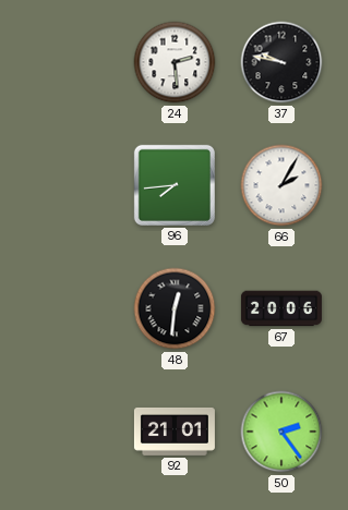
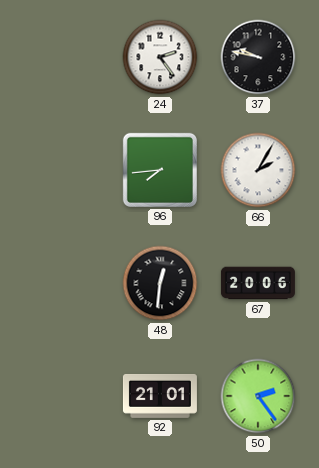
24: 2:29 -> 2:24
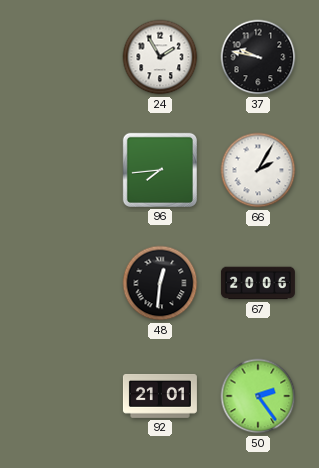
24: 2:24 -> 1:55
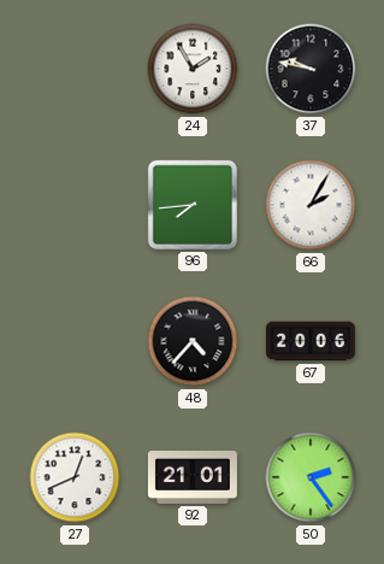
48: 12:31 -> 4:37
27: none -> 12:41
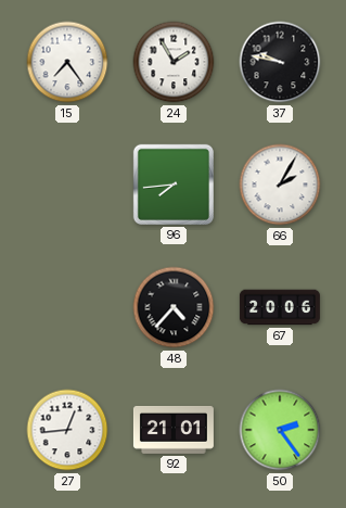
15: none -> 7:24
27: 12:41 -> 12:44
